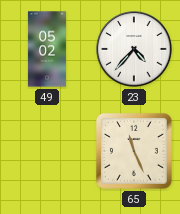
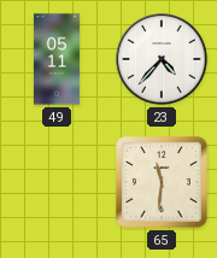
49: 05:02 -> 05:11
65: 11:26 -> 11:31
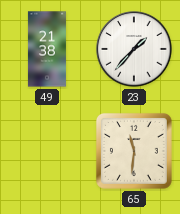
49: 05:11 -> 21:38
23: 4:37 -> 1:37
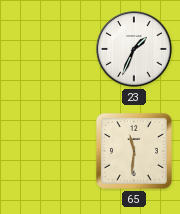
49: 21:38 -> none
23: 1:37 -> 1:34
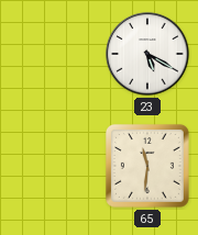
23: 1:34 -> 5:20
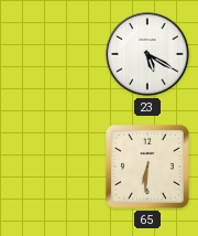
65: 11:31 -> 6:31
